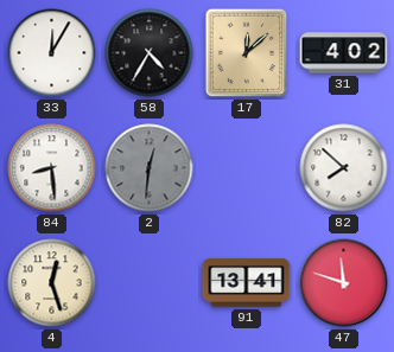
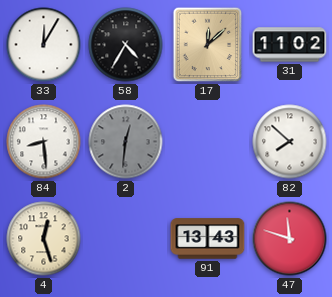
31: 4:02 -> 11:02
91: 13:41 -> 13:43
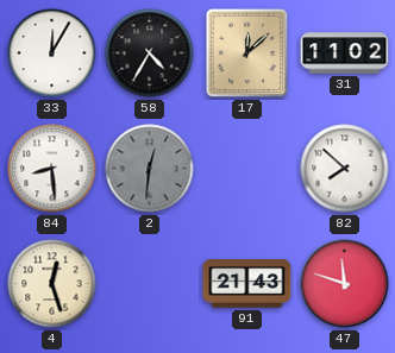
91: 13:43 -> 21:43
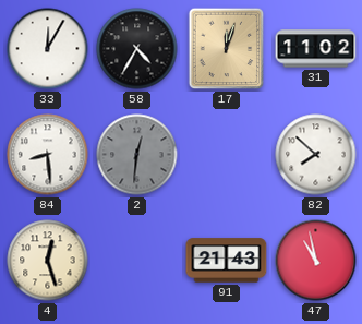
17: 12:08 -> 12:03
47: 11:48 -> 10:58
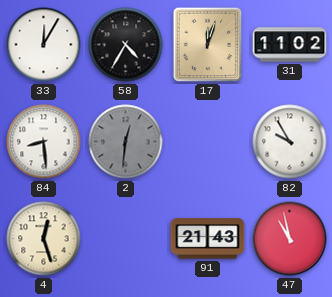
82: 7:52 -> 9:55
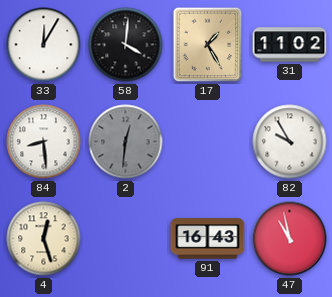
58: 4:35 -> 4:01
17: 12:03 -> 1:25
91: 21:43 -> 16:43
